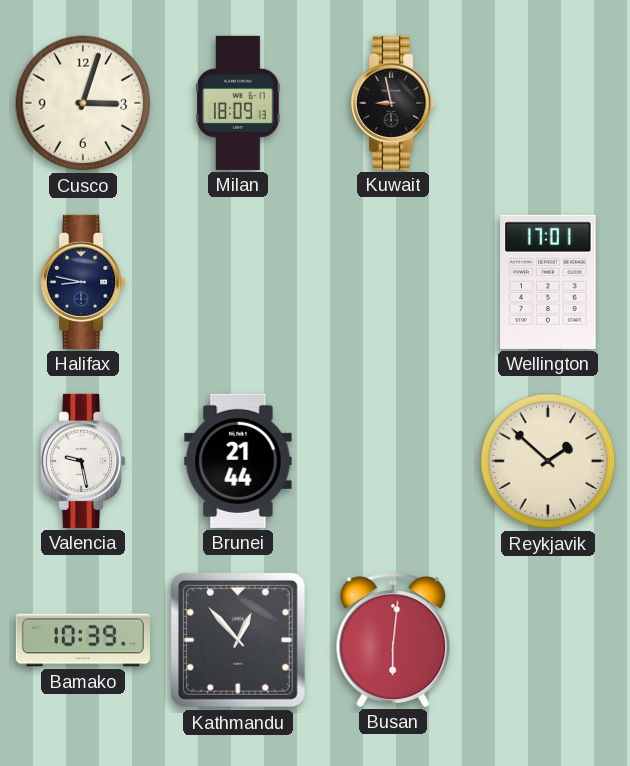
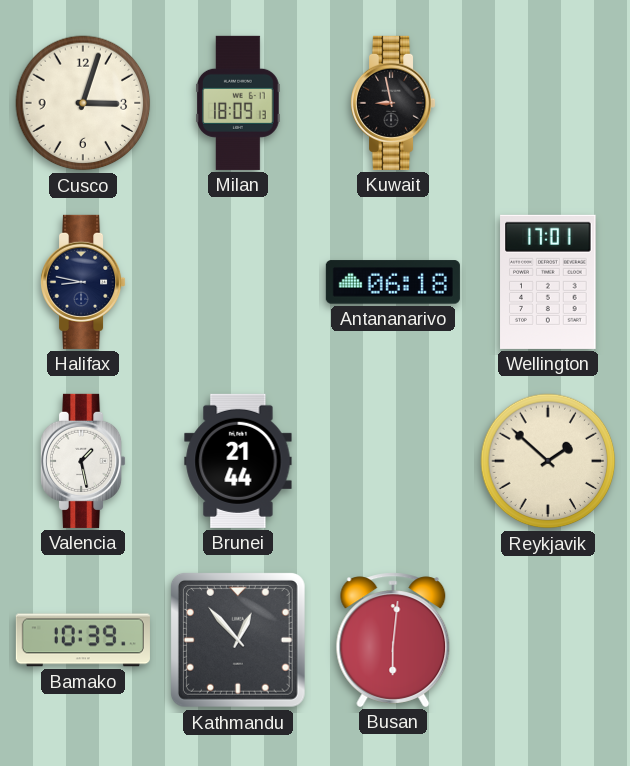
Antananarivo: none -> 06:18
Valencia: 9:28 -> 1:28
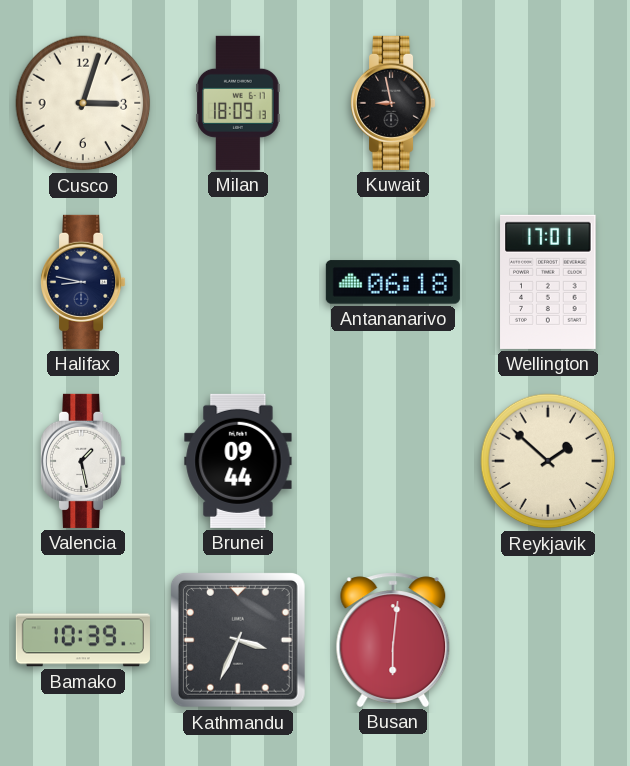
Brunei: 21:44 -> 09:44
Kathmandu: 12:53 -> 3:34
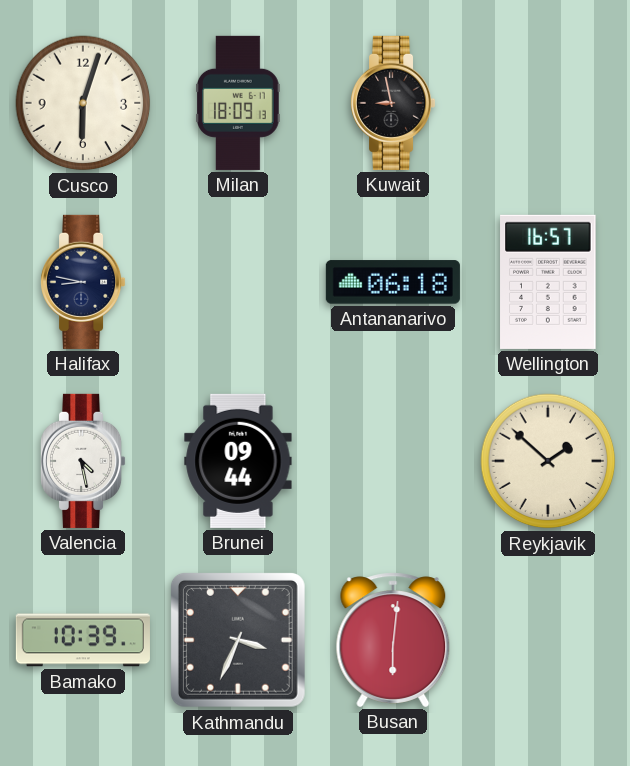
Cusco: 3:03 -> 6:03
Wellington: 17:01 -> 16:57
Valencia: 1:28 -> 4:28
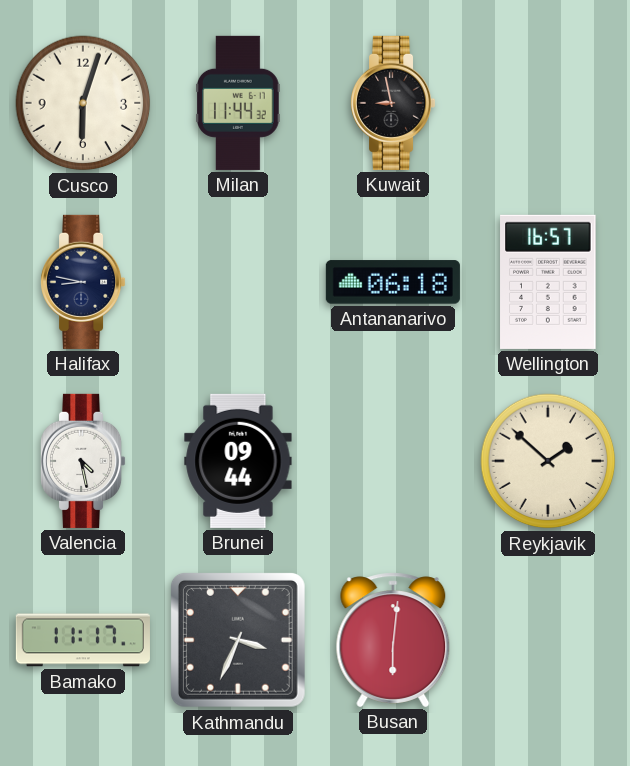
Milan: 18:09 -> 11:44
Bamako: 10:39 -> 11:17
